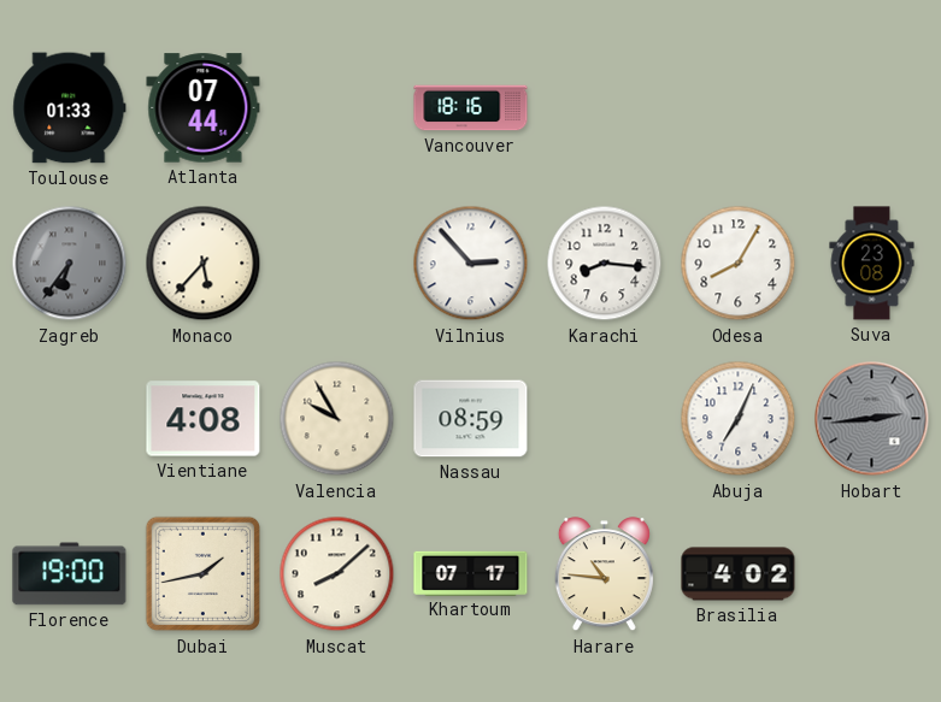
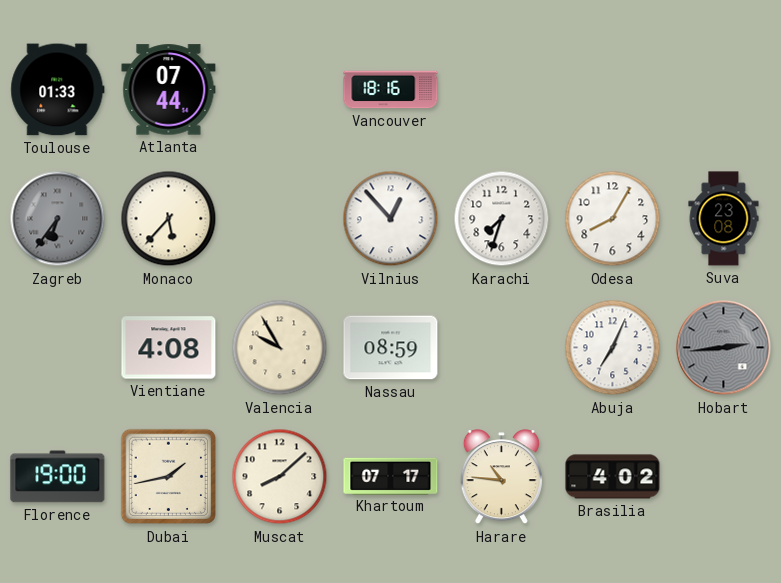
Vilnius: 2:53 -> 12:53
Karachi: 8:16 -> 7:33
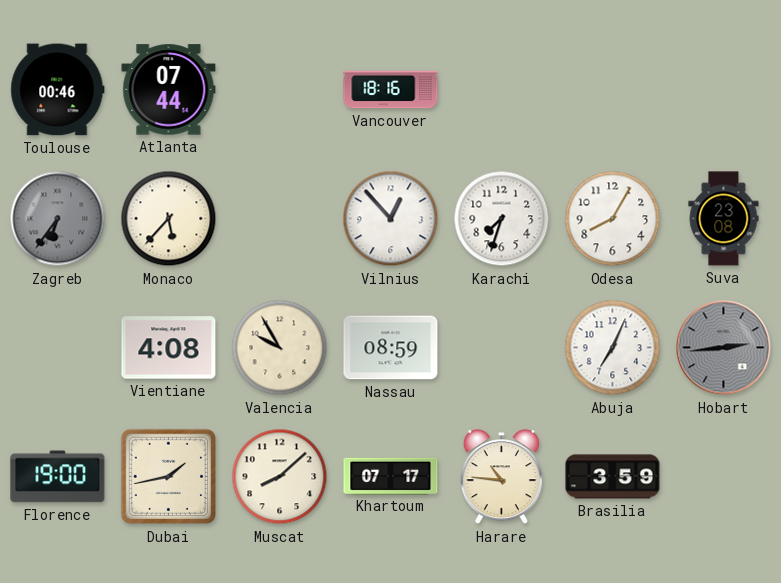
Toulouse: 01:33 -> 00:46
Brasilia: 4:02 -> 3:59
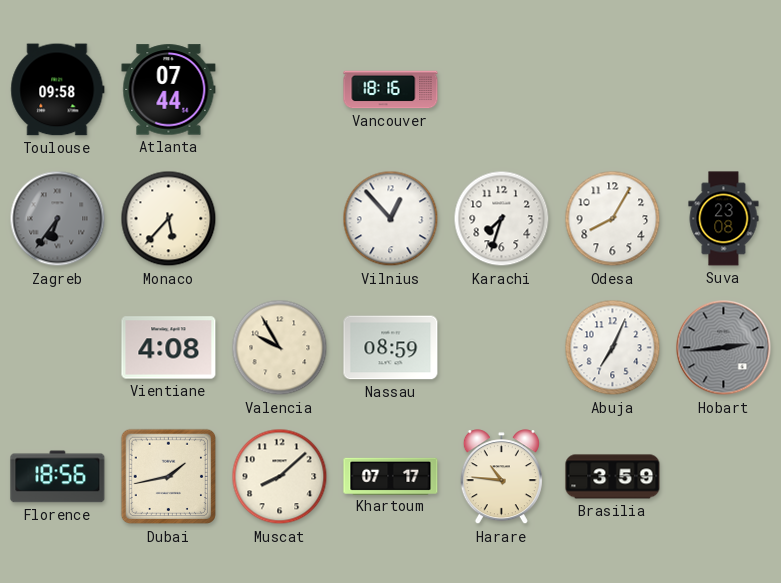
Toulouse: 00:46 -> 09:58
Florence: 19:00 -> 18:56
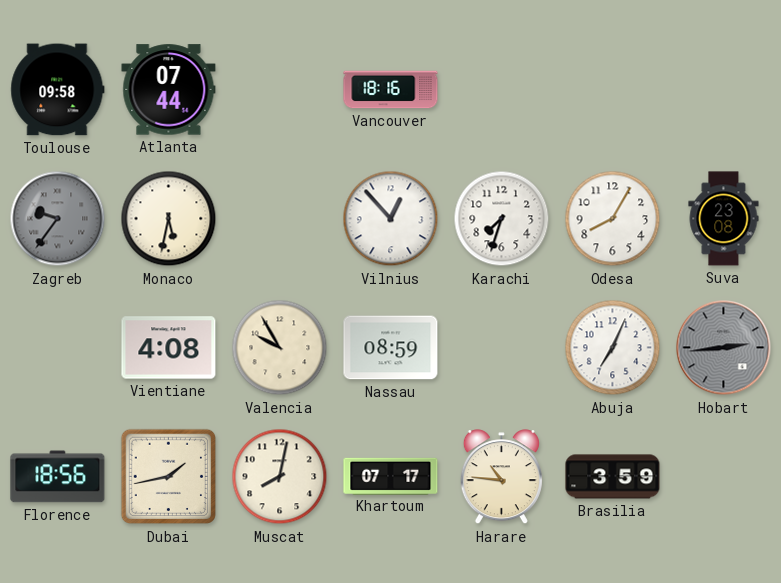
Zagreb: 6:36 -> 9:36
Monaco: 5:37 -> 5:32
Muscat: 8:08 -> 8:02
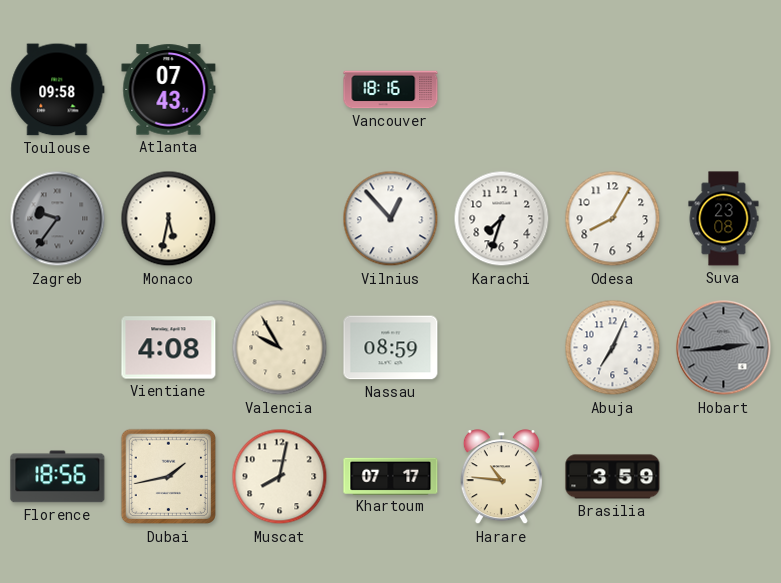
Atlanta: 07:44 -> 07:43
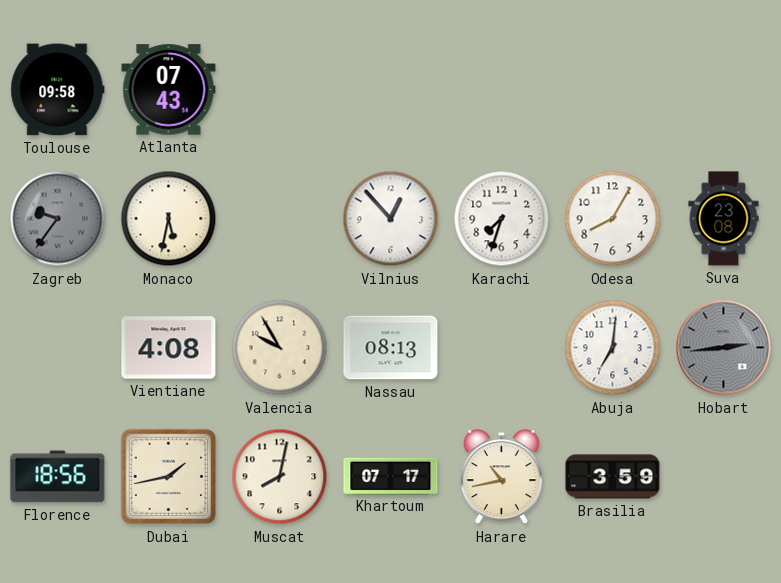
Vancouver: 18:16 -> none
Nassau: 08:59 -> 08:13
Abuja: 7:04 -> 7:01
Harare: 10:46 -> 10:43
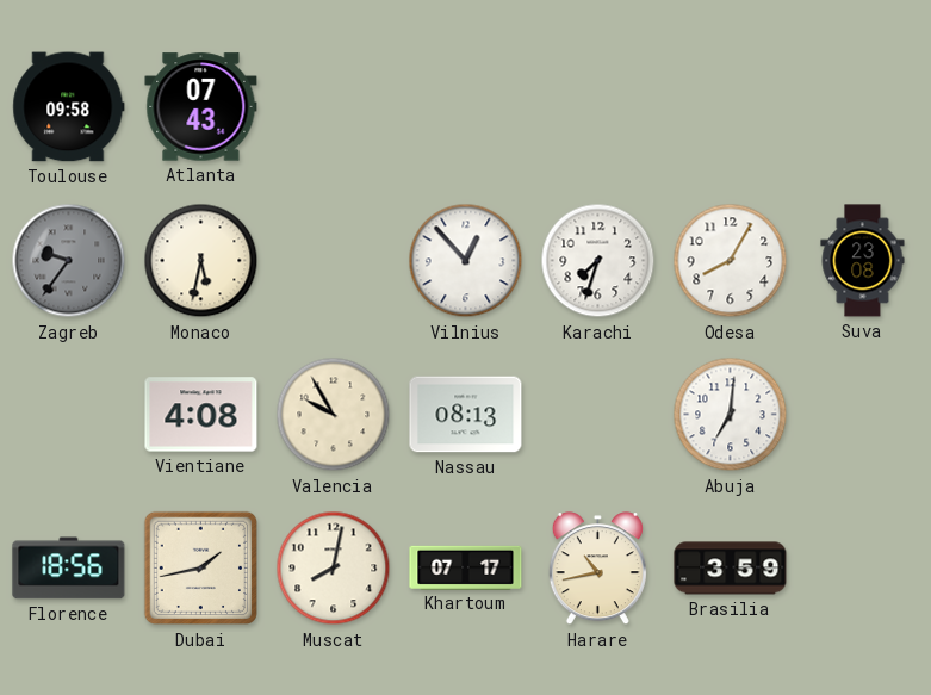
Hobart: 2:44 -> none
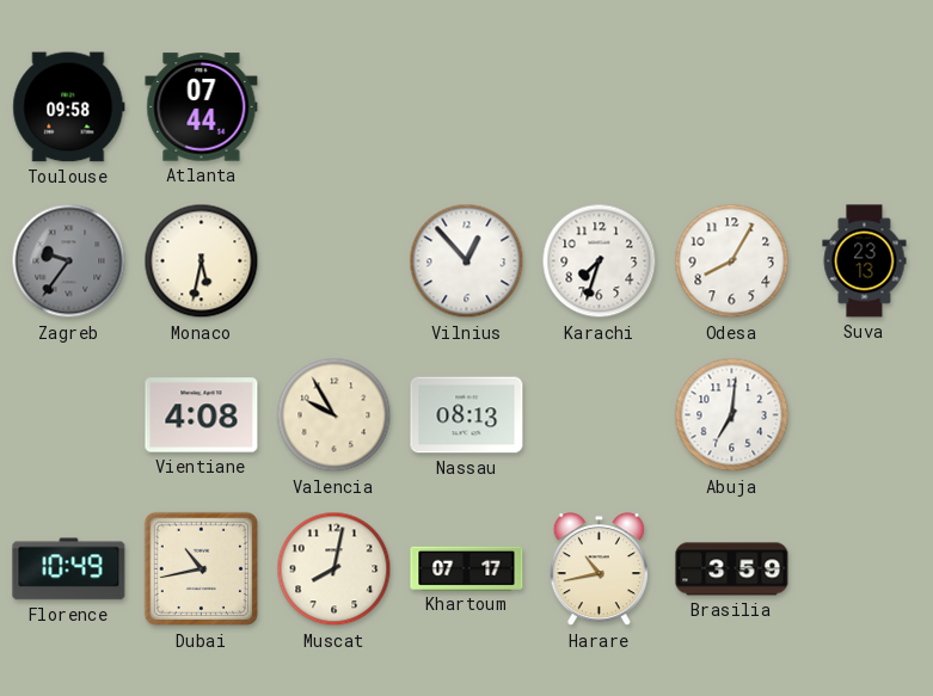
Atlanta: 07:43 -> 07:44
Suva: 23:08 -> 23:13
Florence: 18:56 -> 10:49
Dubai: 1:43 -> 10:43
